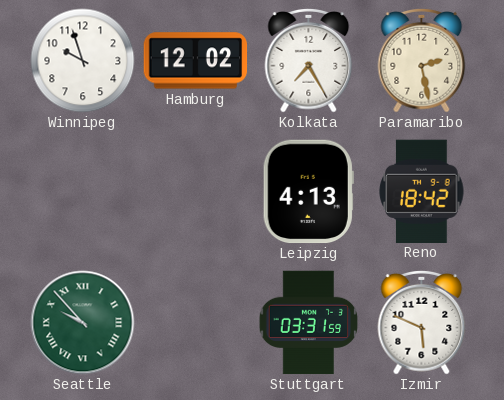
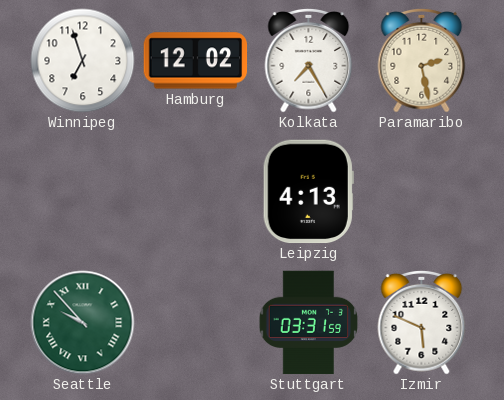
Winnipeg: 9:57 -> 6:57
Reno: 18:42 -> none
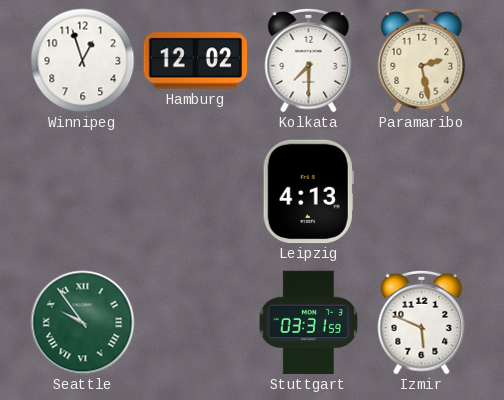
Winnipeg: 6:57 -> 12:57
Kolkata: 7:25 -> 7:30
Seattle: 9:53 -> 9:54
